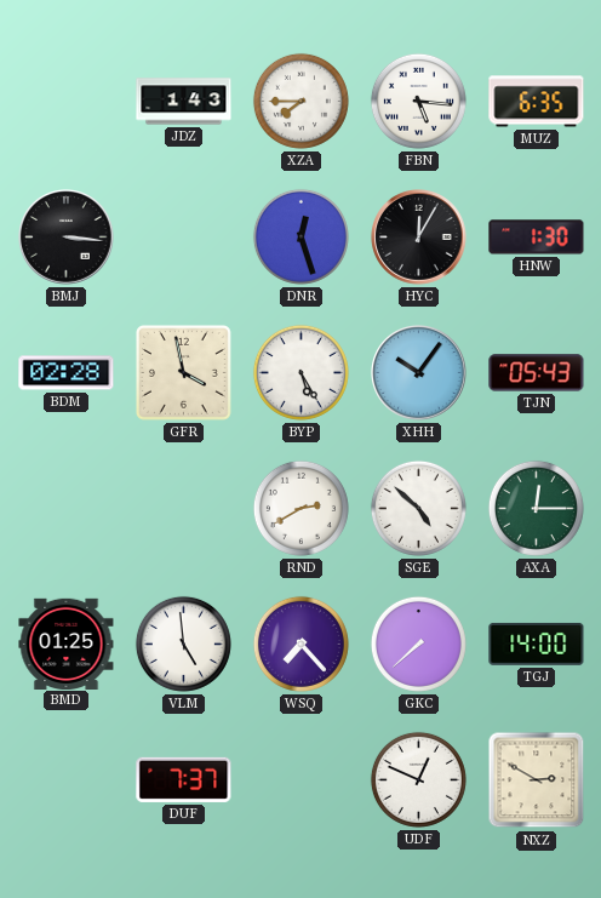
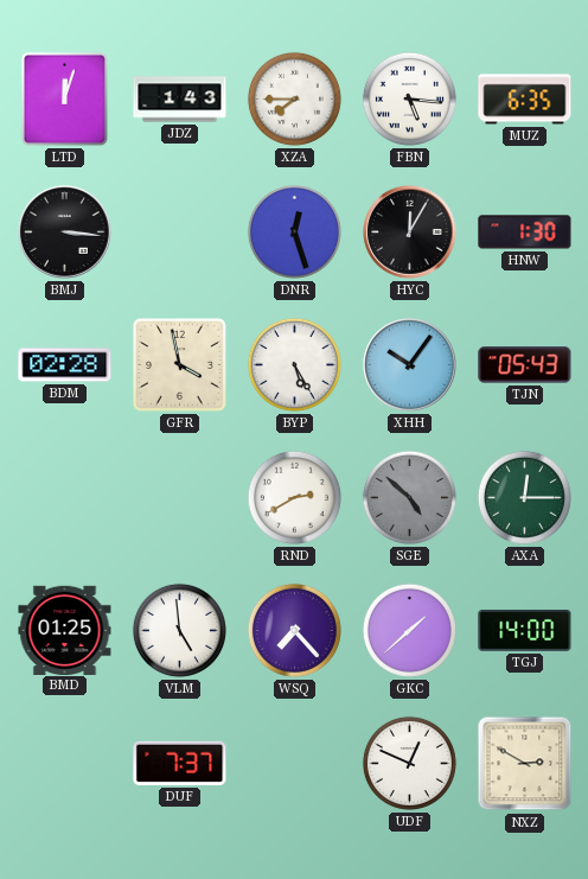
LTD: none -> 12:03
SGE dial: white -> grey
GKC: 7:38 -> 1:38
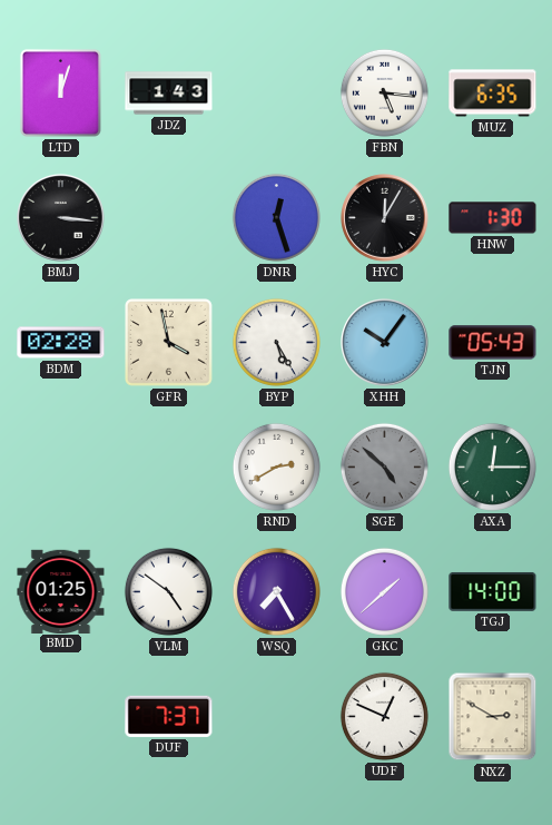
XZA: 7:45 -> none
VLM: 4:59 -> 4:51
WSQ: 7:23 -> 7:25
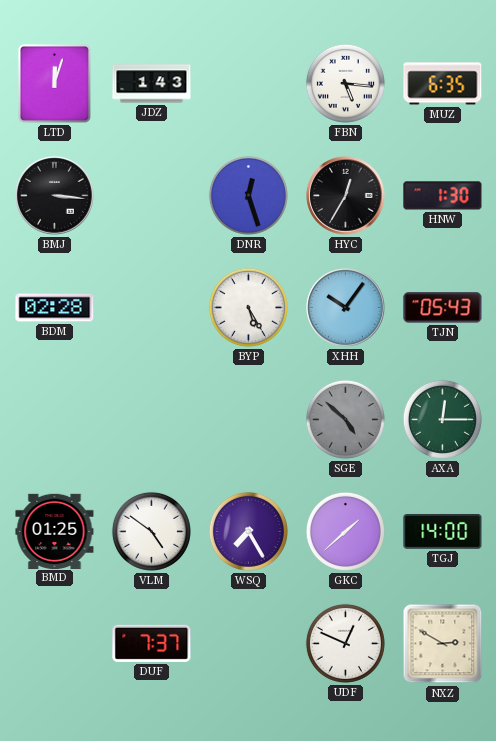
HYC: 12:05 -> 12:35
GFR: 3:58 -> none
RND: 2:40 -> none
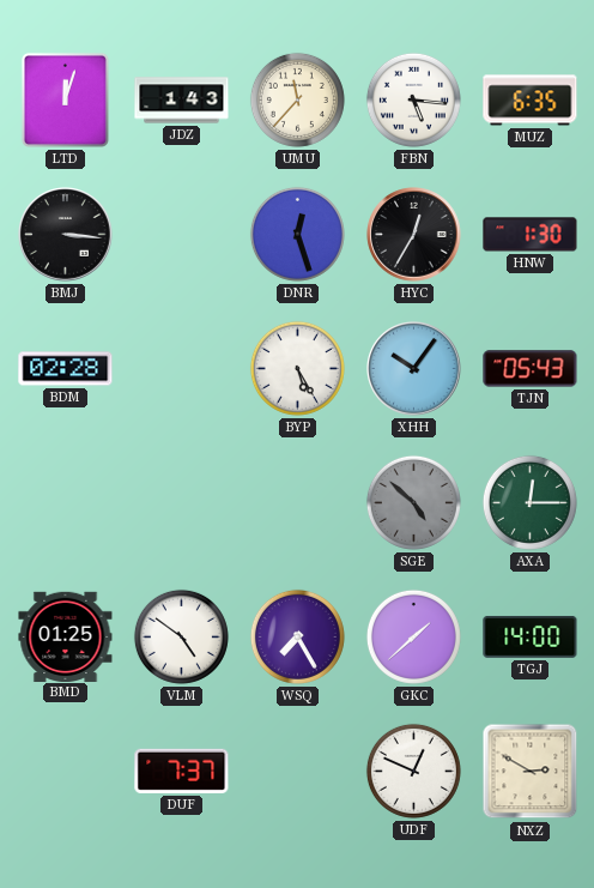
UMU: none -> 11:37
